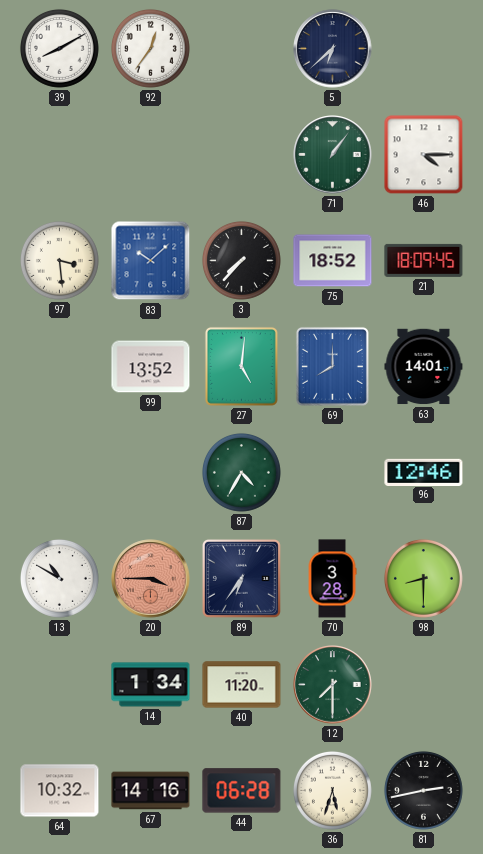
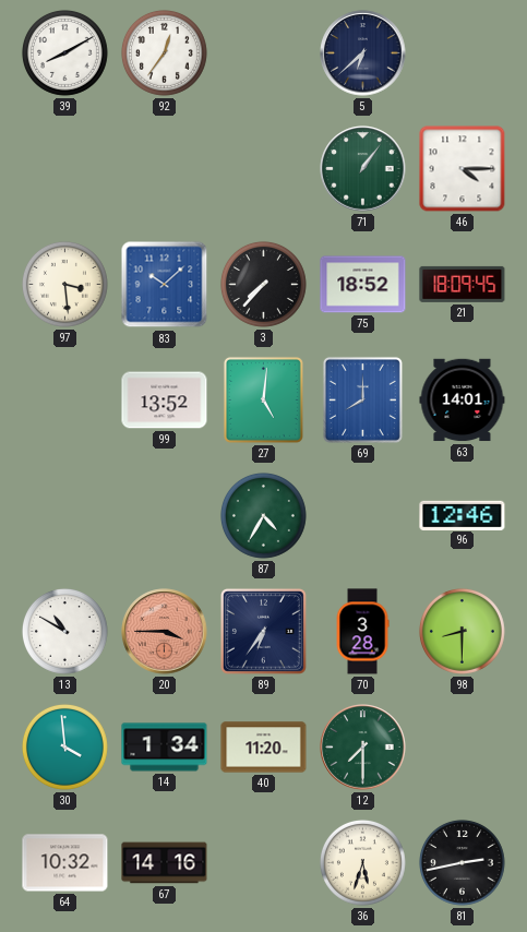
30: none -> 3:59
44: 06:28 -> none
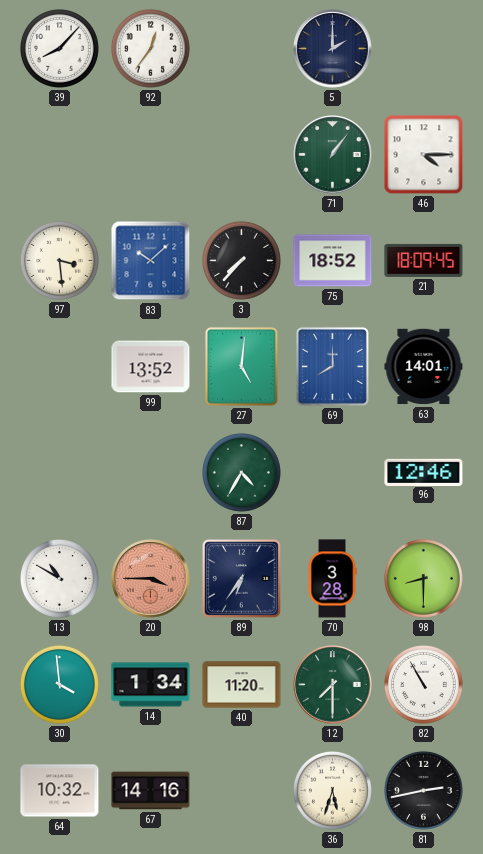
39: 8:10 -> 8:07
5: 6:38 -> 2:00
82: none -> 10:55
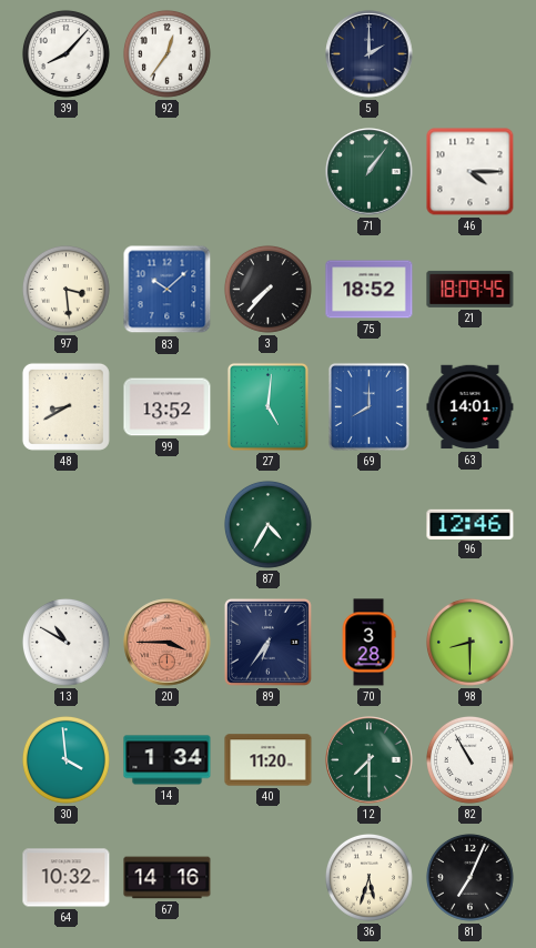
48: none -> 8:40
81: 2:43 -> 7:04
